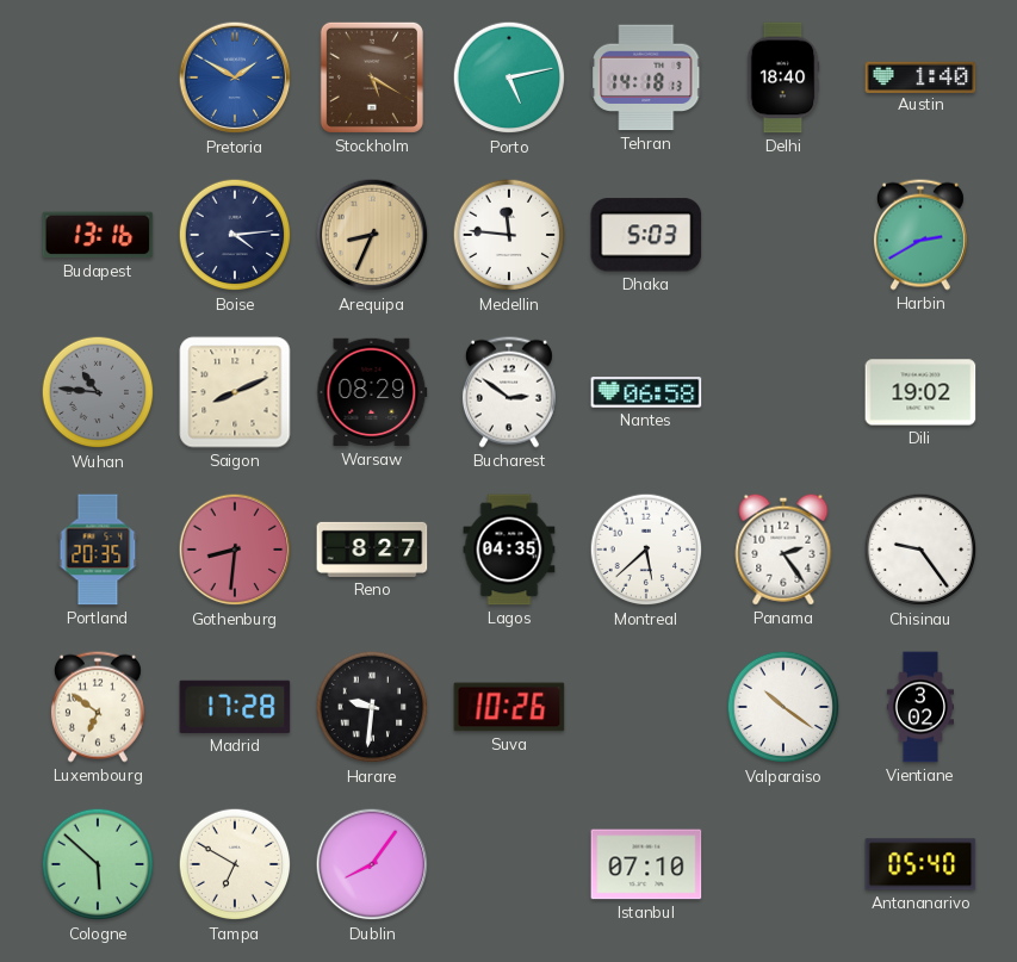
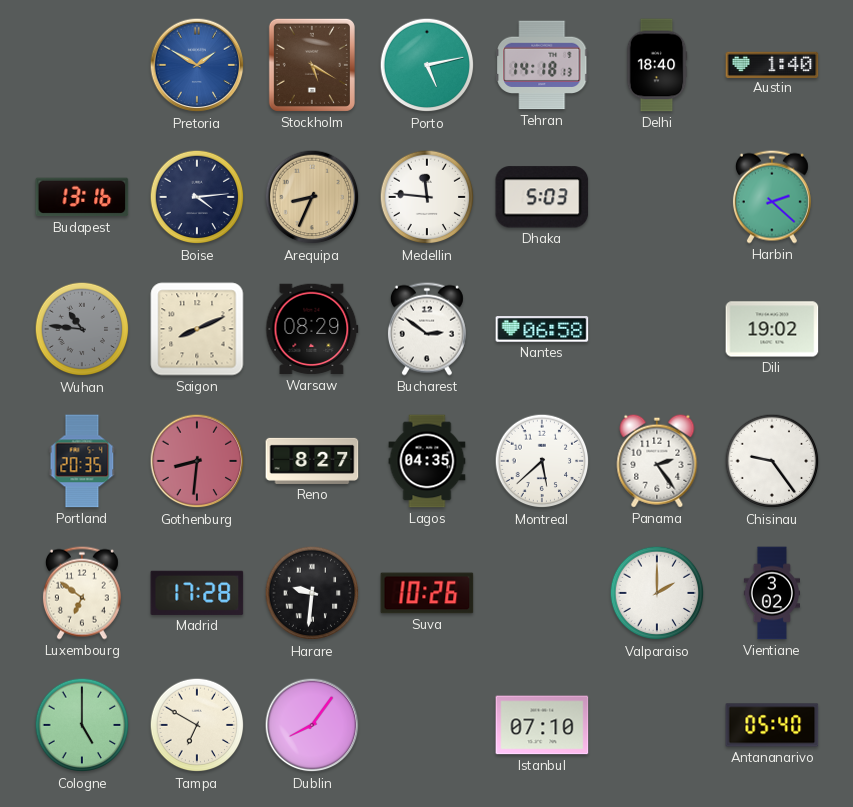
Harbin: 2:40 -> 2:22
Valparaiso: 10:21 -> 2:00
Cologne: 5:52 -> 5:00
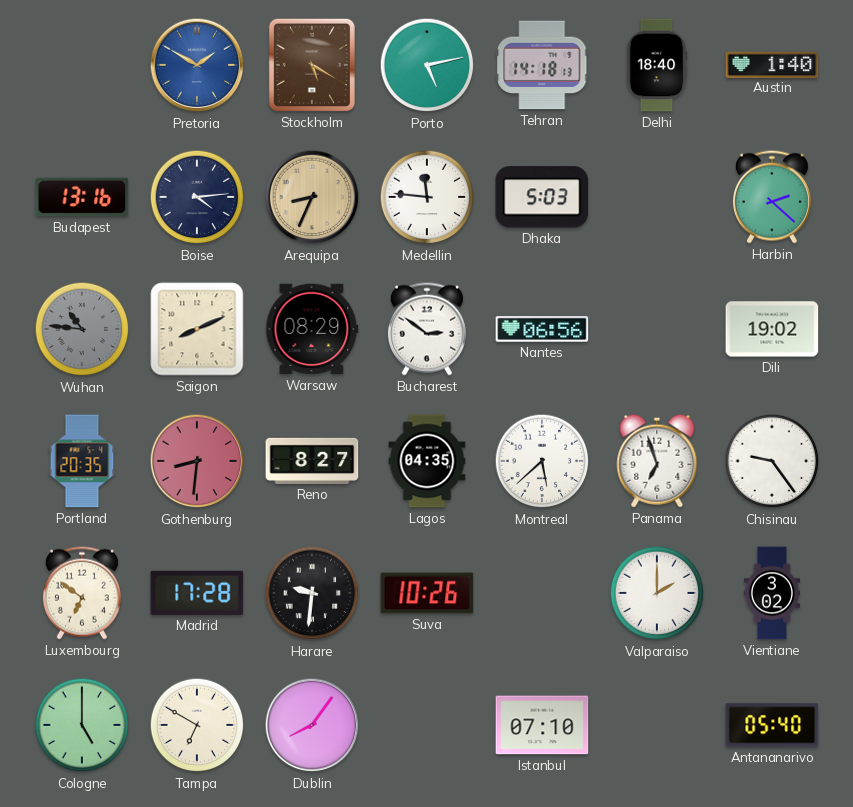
Nantes: 06:58 -> 06:56
Panama: 2:24 -> 6:57
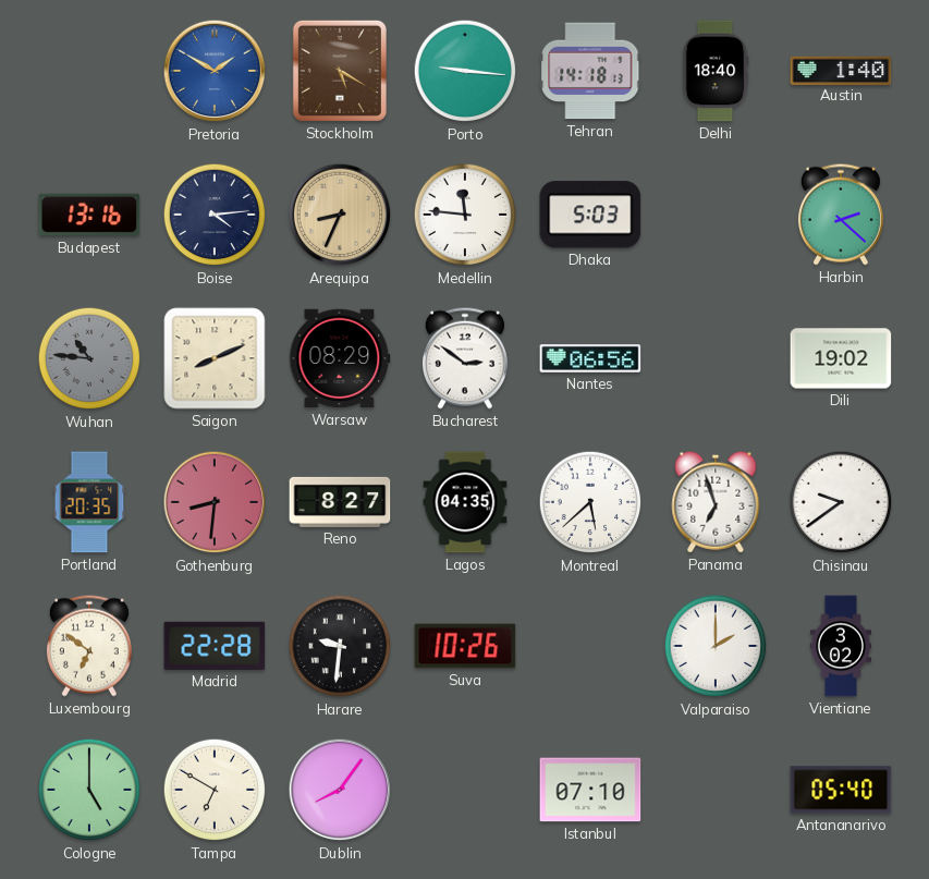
Porto: 5:13 -> 9:16
Chisinau: 9:24 -> 9:39
Madrid: 17:28 -> 22:28
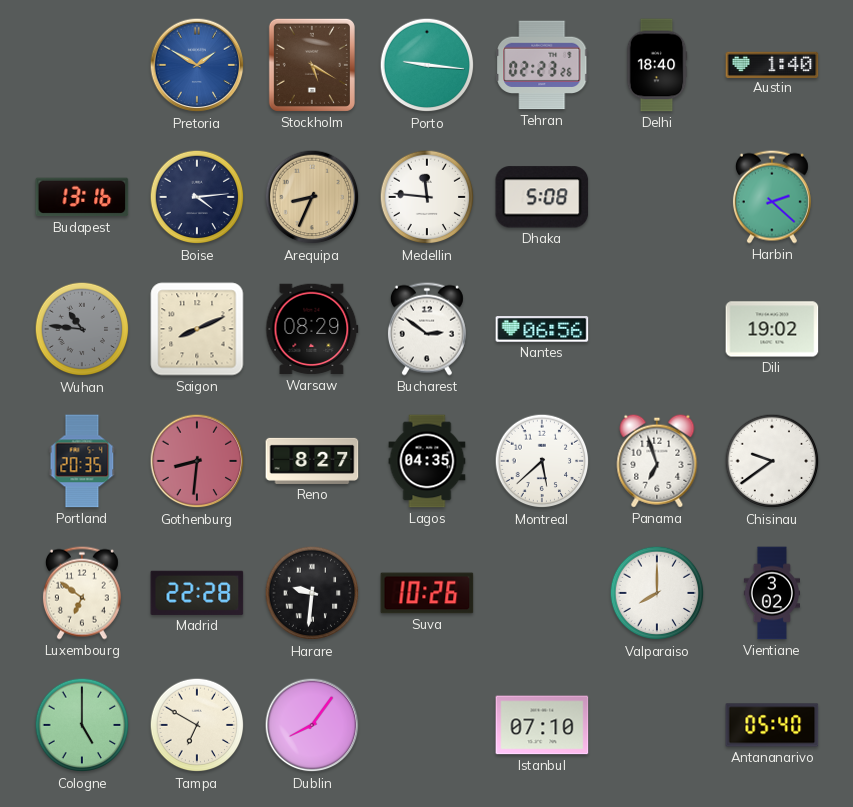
Tehran: 14:18 -> 02:23
Dhaka: 5:03 -> 5:08
Valparaiso: 2:00 -> 8:00
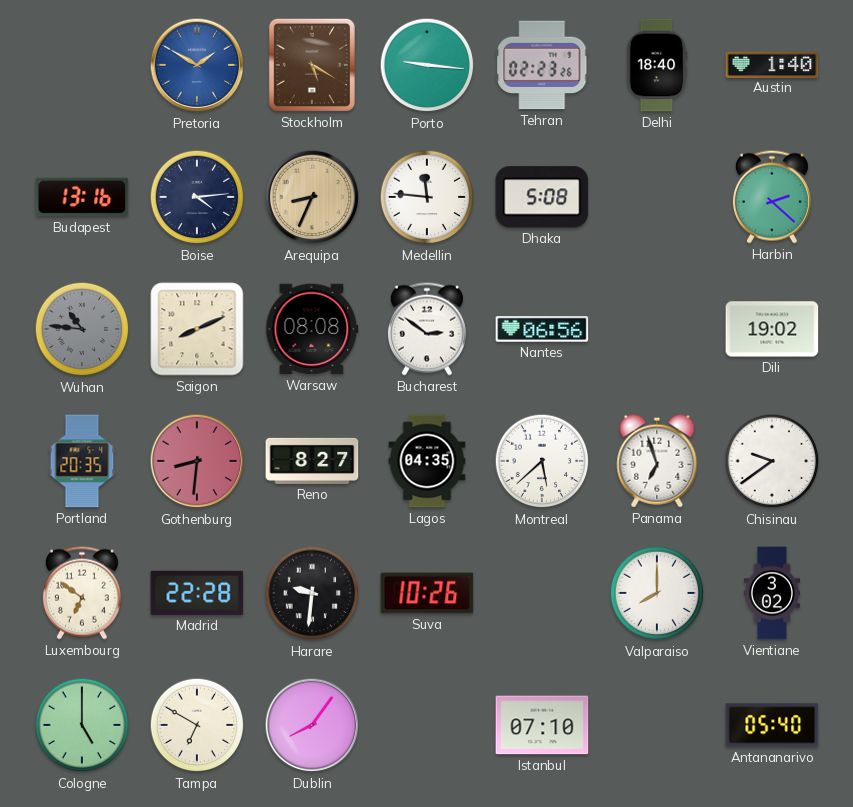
Warsaw: 08:29 -> 08:08
